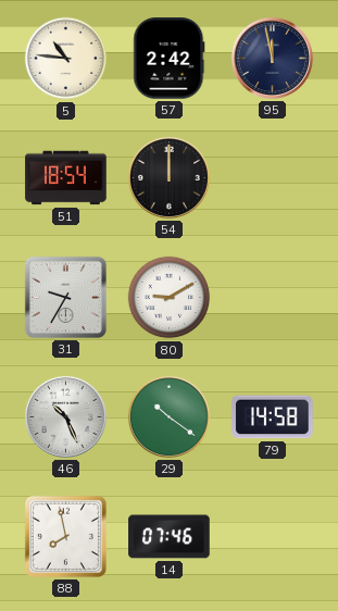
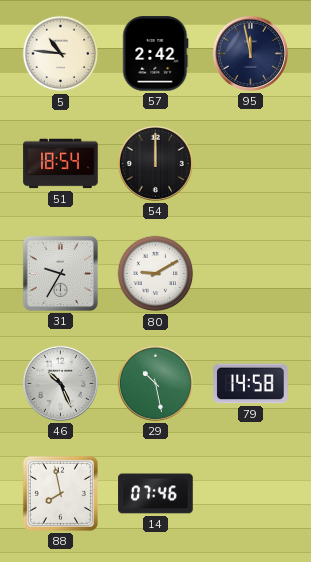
29: 10:21 -> 10:28
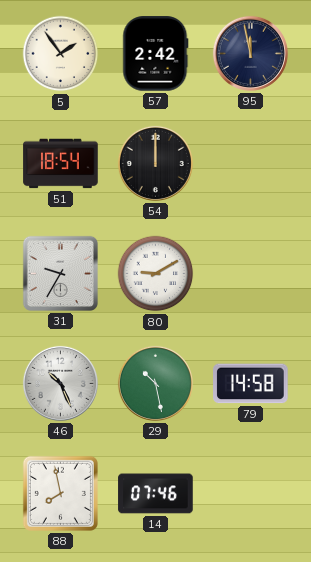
5: 10:46 -> 1:54
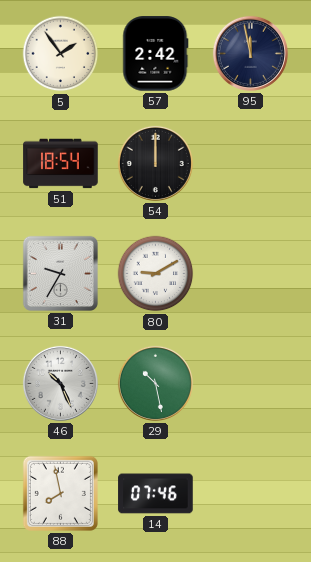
79: 14:58 -> none
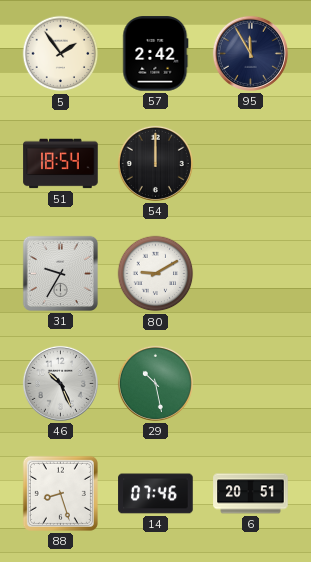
95: 11:58 -> 11:55
88: 7:58 -> 8:27
6: none -> 20:51
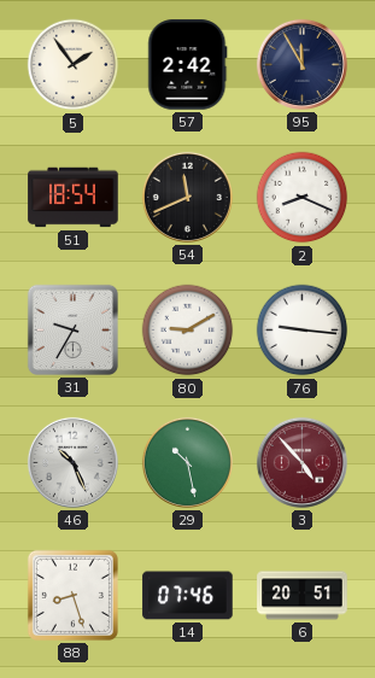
54: 12:00 -> 11:41
2: none -> 8:19
76: none -> 9:16
3: none -> 4:53
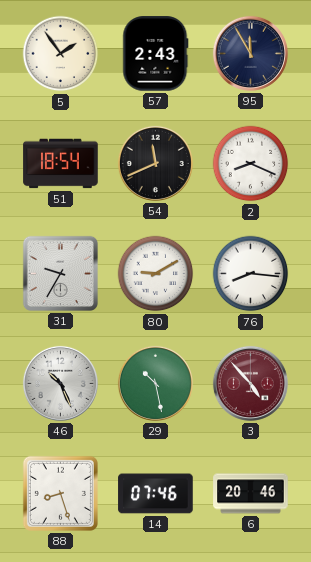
57: 2:42 -> 2:43
76: 9:16 -> 8:16
6: 20:51 -> 20:46
